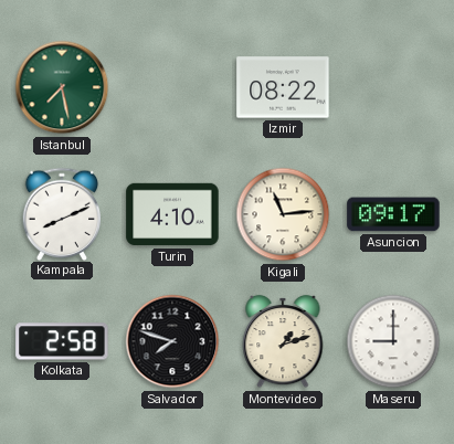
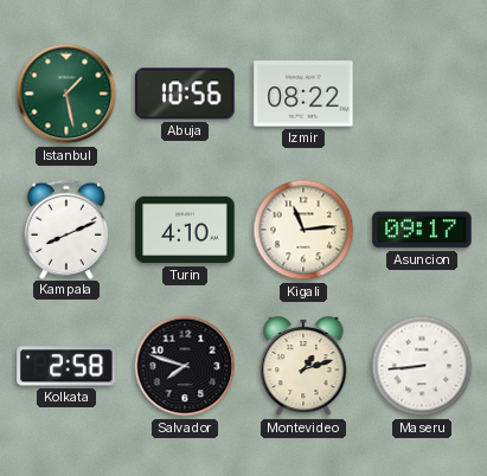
Istanbul: 7:28 -> 1:28
Abuja: none -> 10:56
Maseru: 9:00 -> 8:44
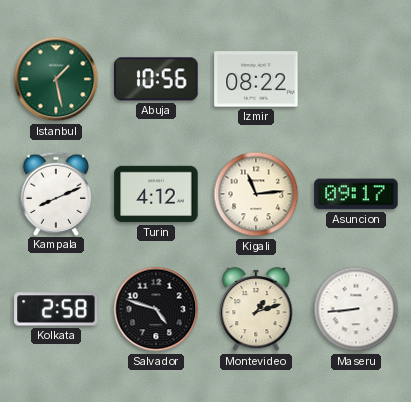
Turin: 4:10 -> 4:12
Salvador: 7:48 -> 4:48
